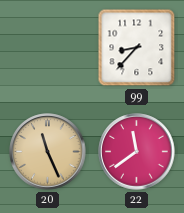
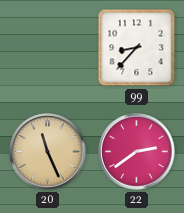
22: 11:39 -> 2:39
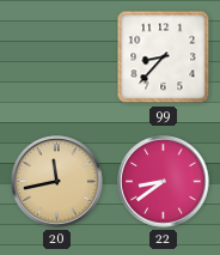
20: 11:26 -> 11:43
22: 2:39 -> 8:39
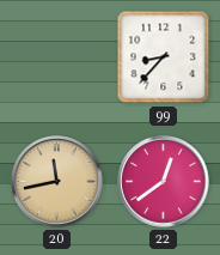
22: 8:39 -> 12:39
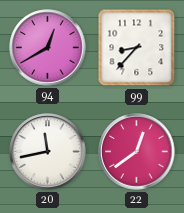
94: none -> 12:40
20 dial: champagne -> white
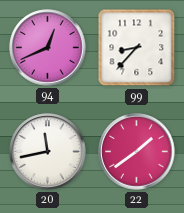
94: 12:40 -> 12:41
22: 12:39 -> 1:39
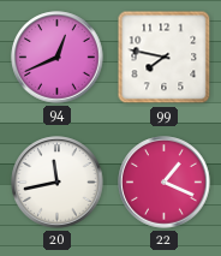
99: 8:37 -> 7:47
22: 1:39 -> 1:19
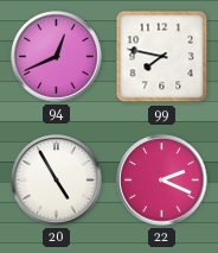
20: 11:43 -> 4:55
22: 1:19 -> 2:19
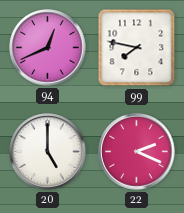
20: 4:55 -> 5:00
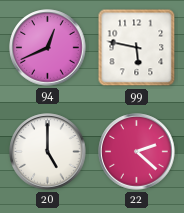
99: 7:47 -> 5:47
22: 2:19 -> 2:22
